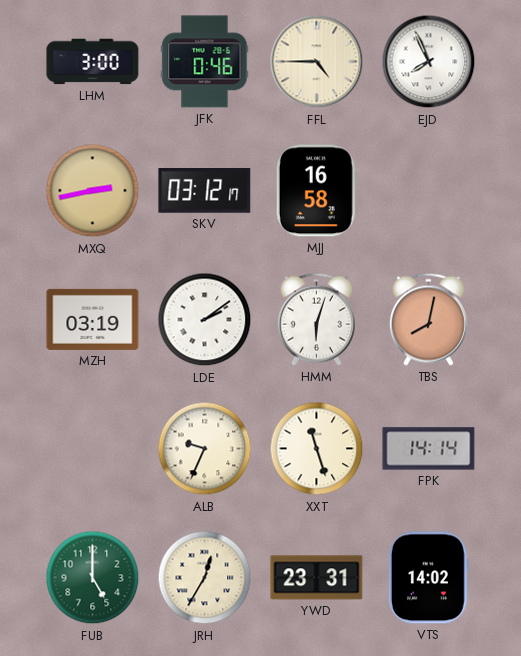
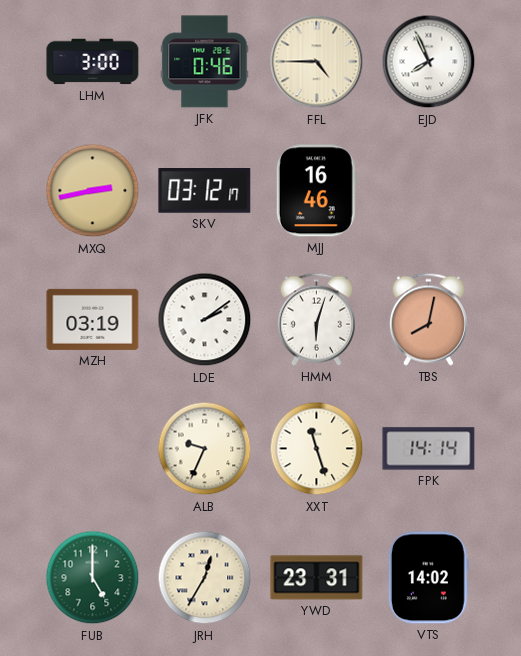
MJJ: 16:58 -> 16:46
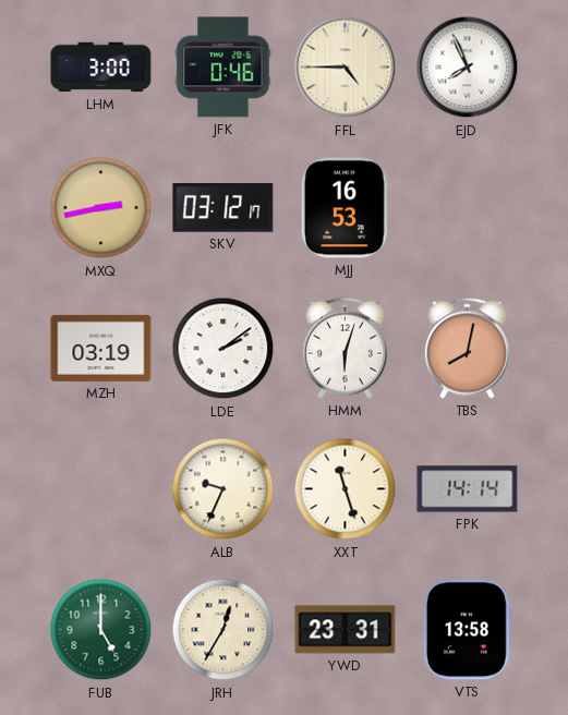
MJJ: 16:46 -> 16:53
VTS: 14:02 -> 13:58
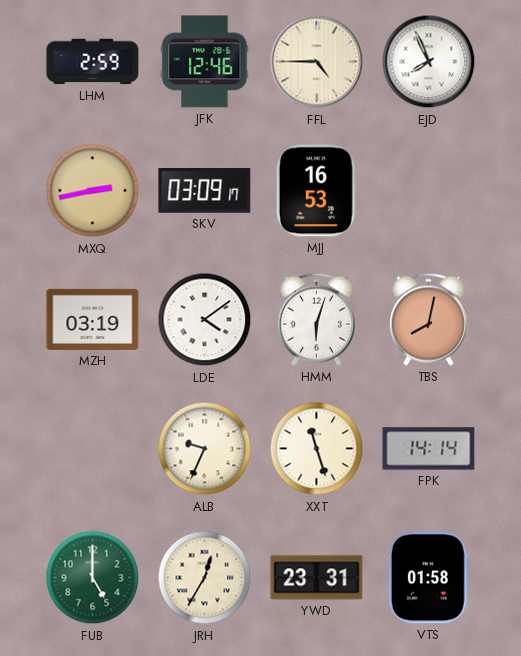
LHM: 3:00 -> 2:59
JFK: 0:46 -> 12:46
SKV: 03:12 -> 03:09
LDE: 2:09 -> 4:09
VTS: 13:58 -> 01:58
